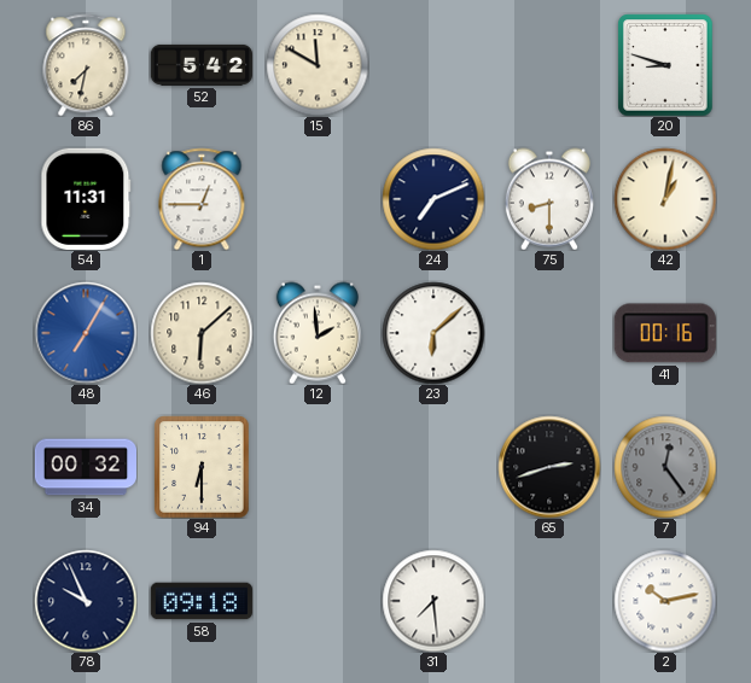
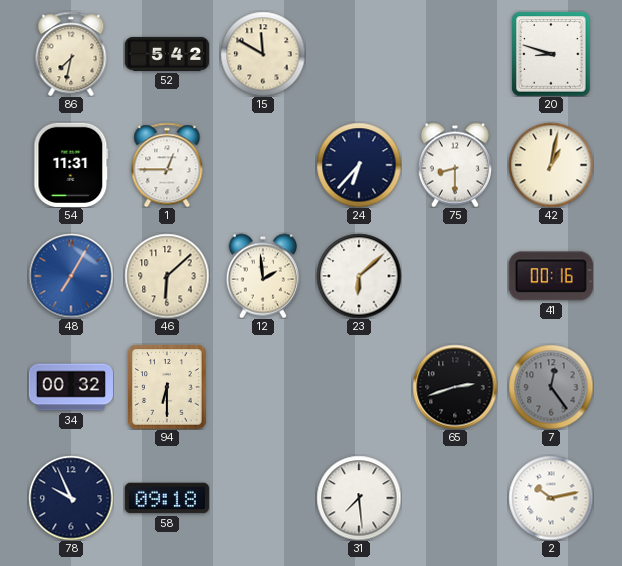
24: 7:11 -> 6:37
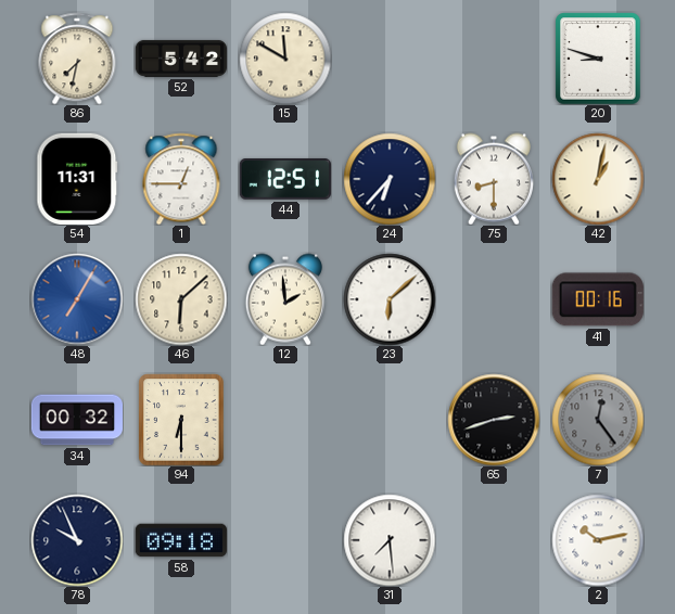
44: none -> 12:51
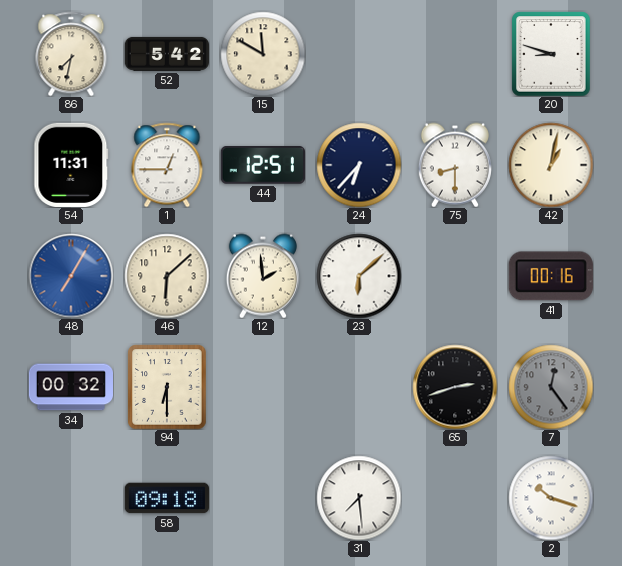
78: 9:56 -> none
2: 10:13 -> 10:18
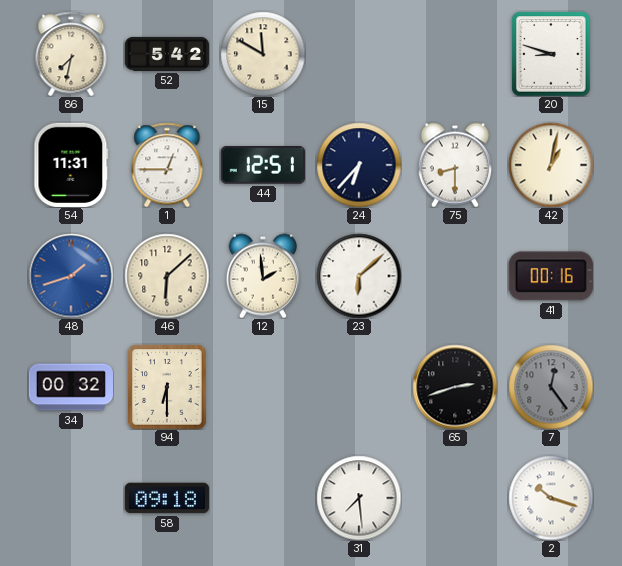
48: 7:05 -> 1:42
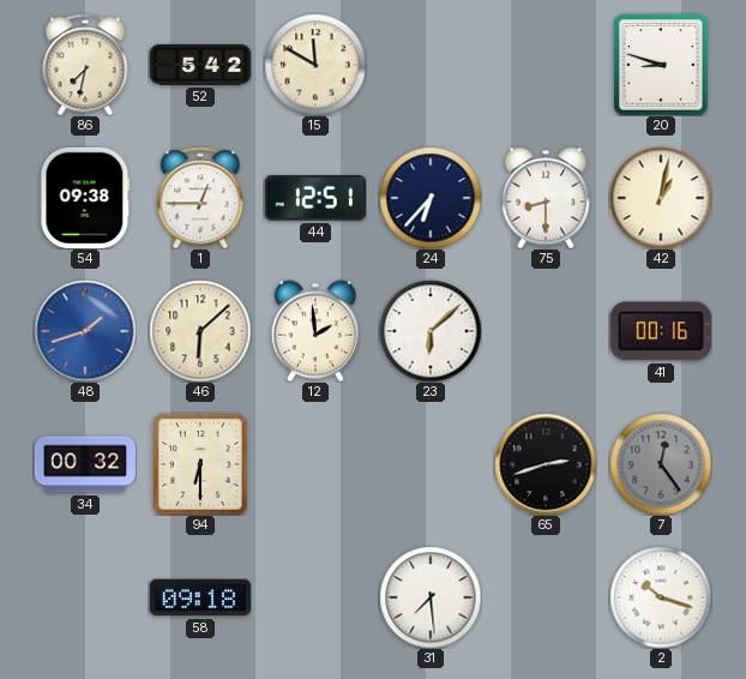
54: 11:31 -> 09:38
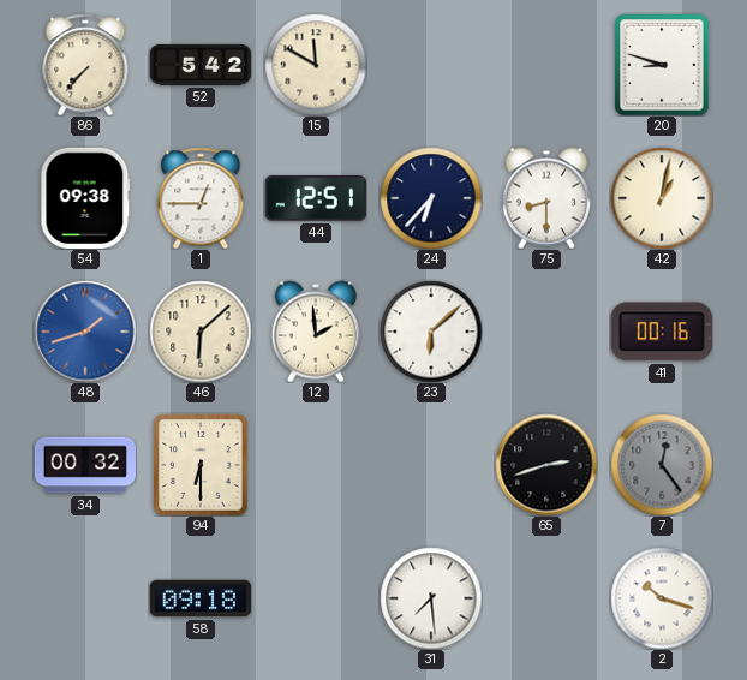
86: 7:32 -> 7:37
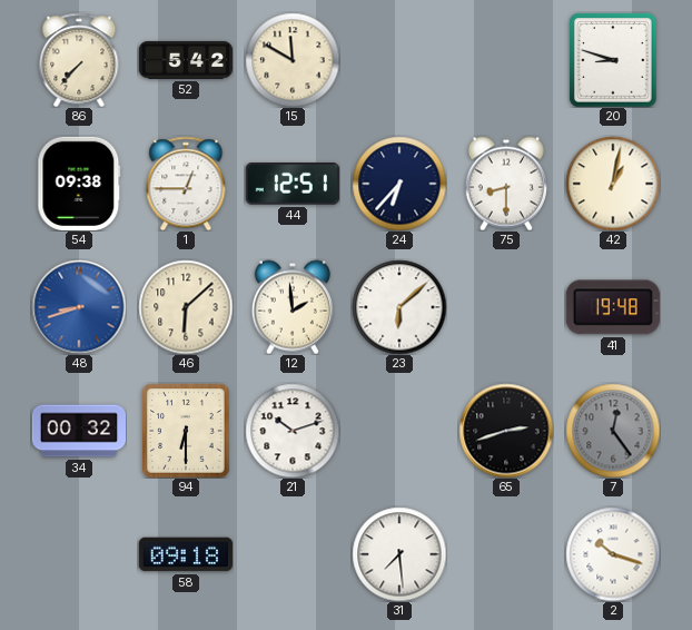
48: 1:42 -> 8:42
41: 00:16 -> 19:48
21: none -> 10:12
